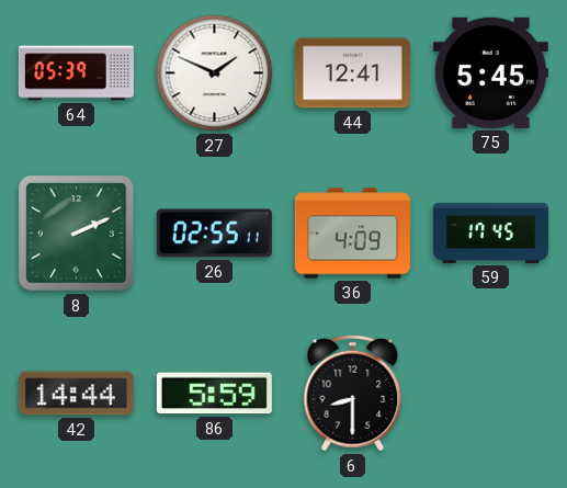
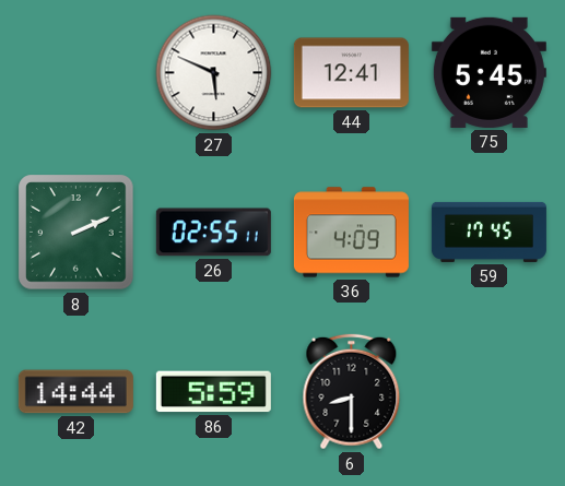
64: 05:39 -> none
27: 1:49 -> 5:49
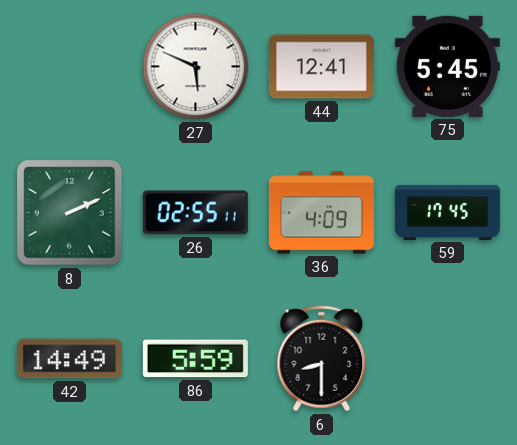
42: 14:44 -> 14:49
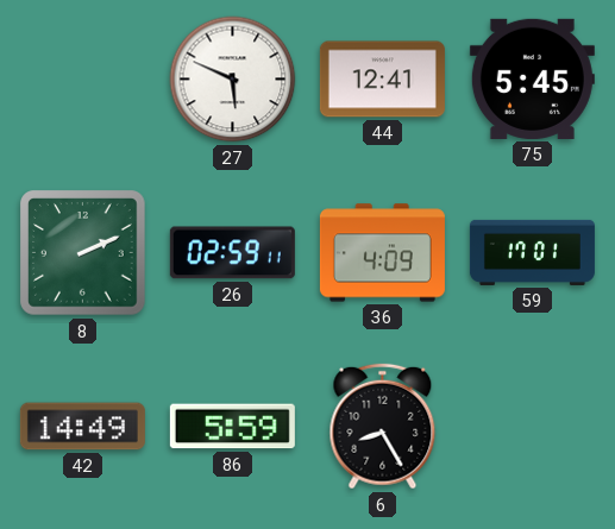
26: 02:55 -> 02:59
59: 17:45 -> 17:01
6: 8:30 -> 8:25
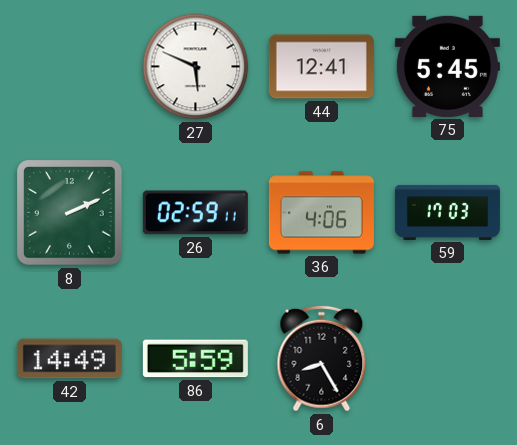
36: 4:09 -> 4:06
59: 17:01 -> 17:03
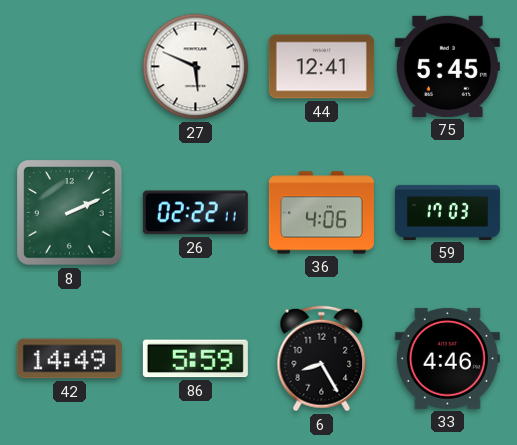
26: 02:59 -> 02:22
33: none -> 4:46
